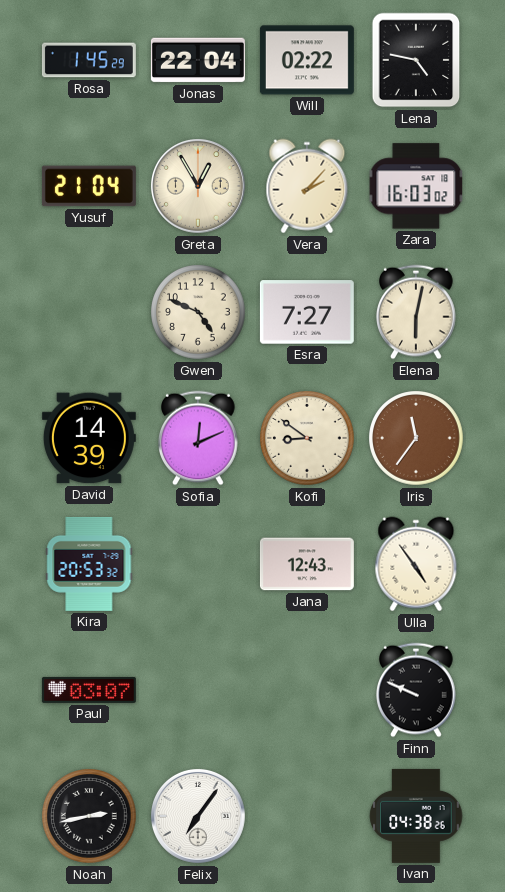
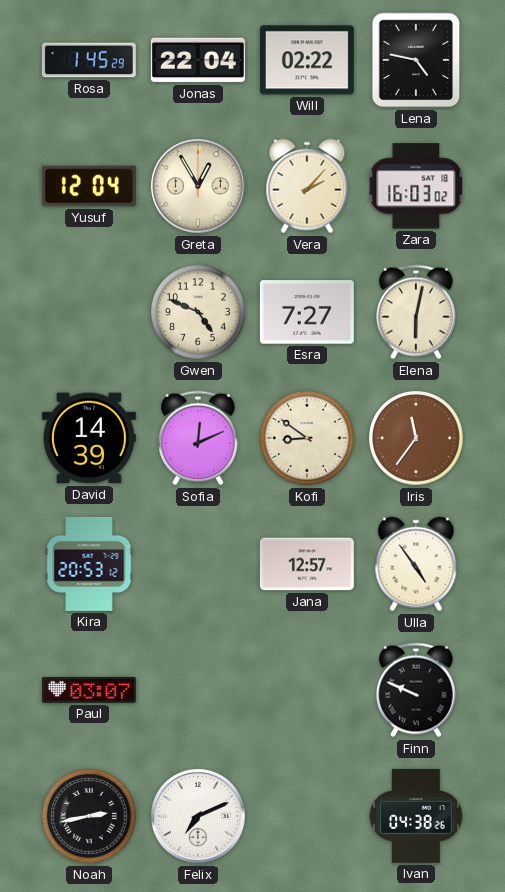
Yusuf: 21:04 -> 12:04
Kira: 20:53:32 -> 20:53:12
Jana: 12:43 -> 12:57
Felix: 7:06 -> 7:11
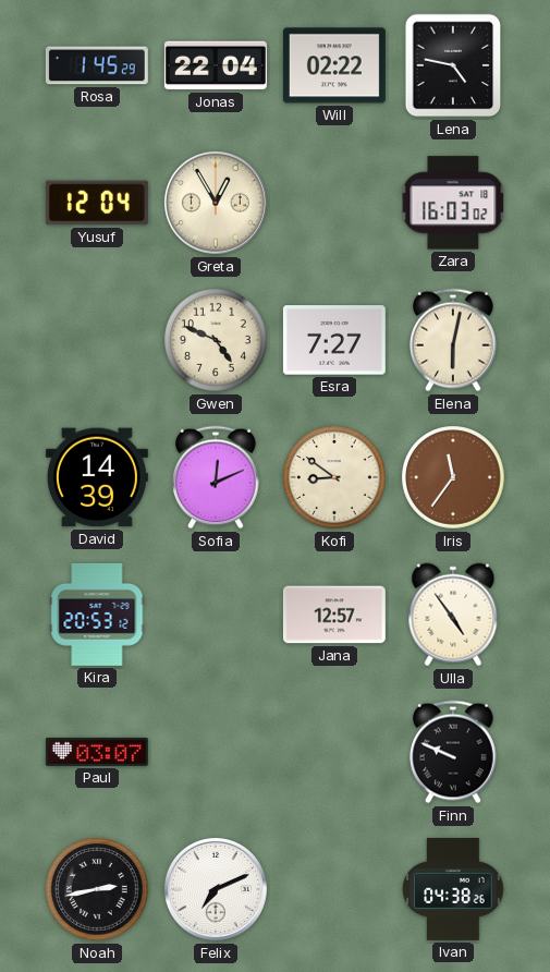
Vera: 2:07 -> none
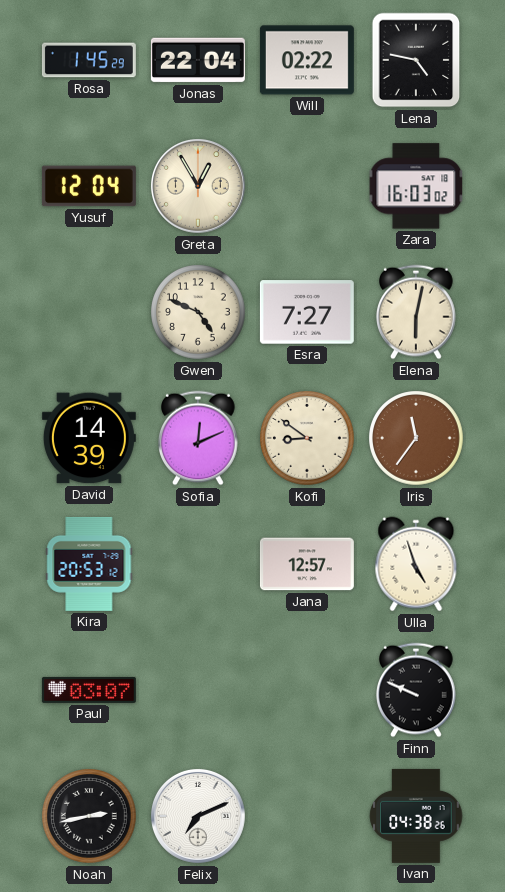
Ulla: 4:54 -> 4:57
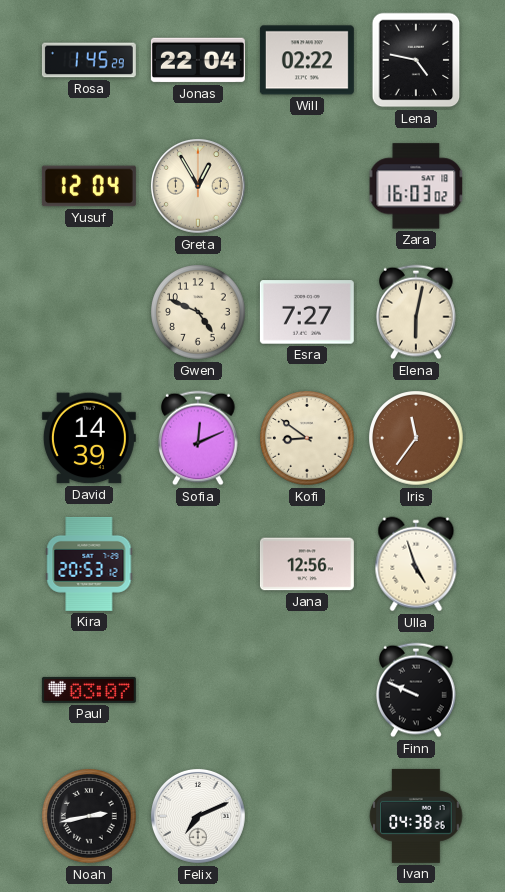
Jana: 12:57 -> 12:56
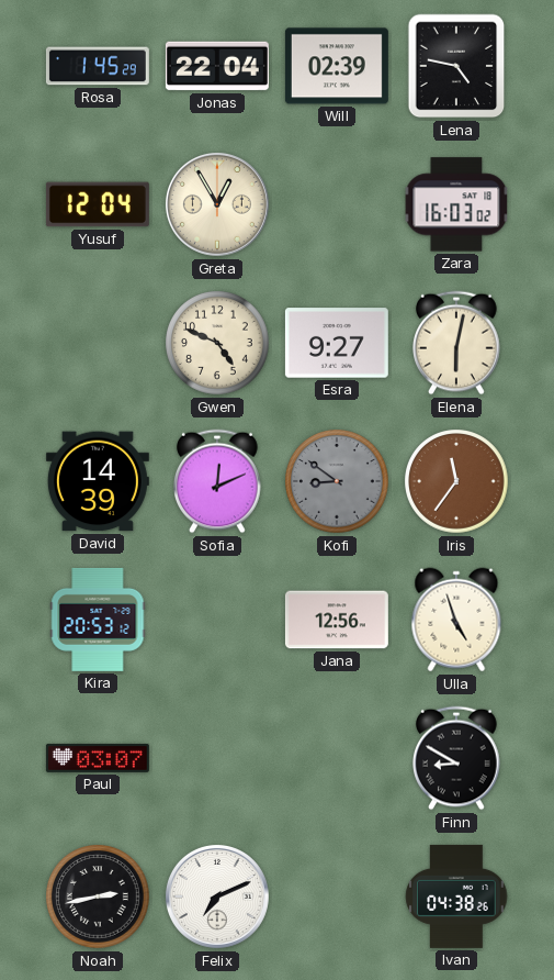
Will: 02:22 -> 02:39
Esra: 7:27 -> 9:27
Kofi dial: cream -> grey
Finn: 9:49 -> 8:50
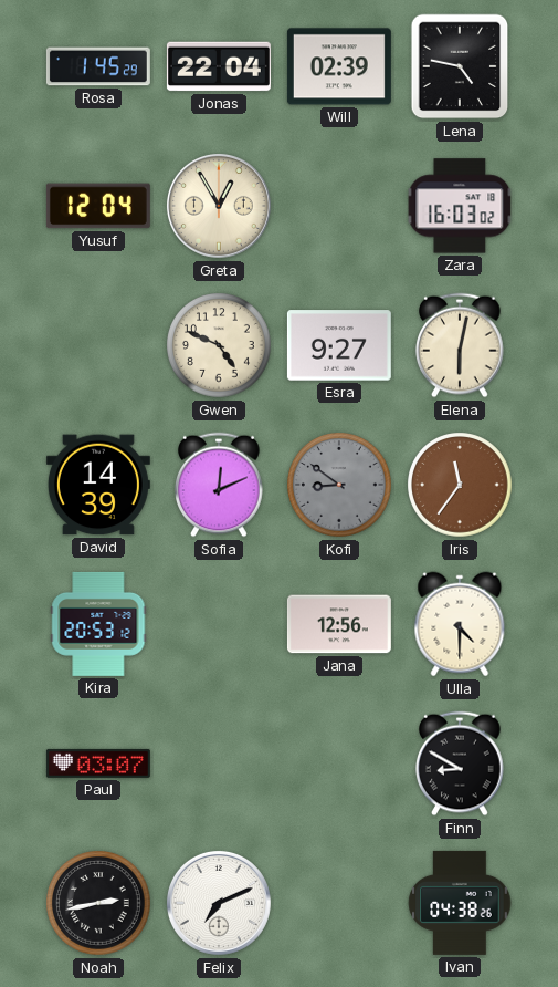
Ulla: 4:57 -> 4:30
